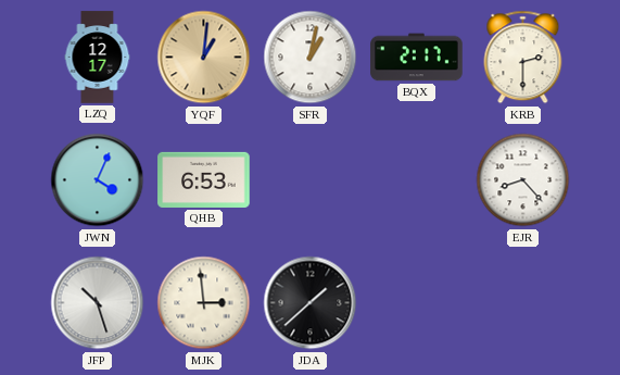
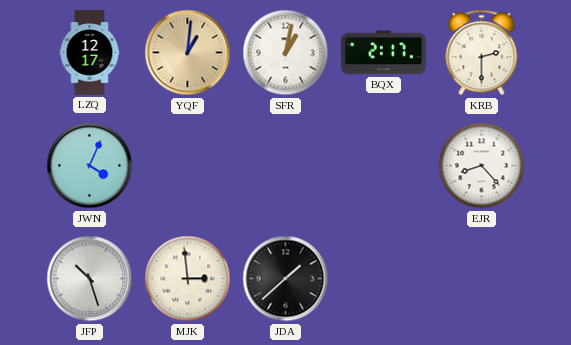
QHB: 6:53 -> none
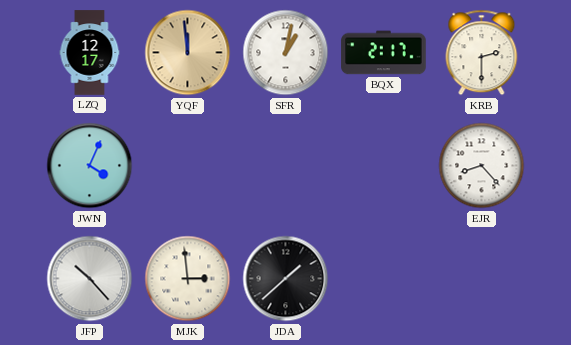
YQF: 1:01 -> 11:59
JFP: 10:27 -> 10:23
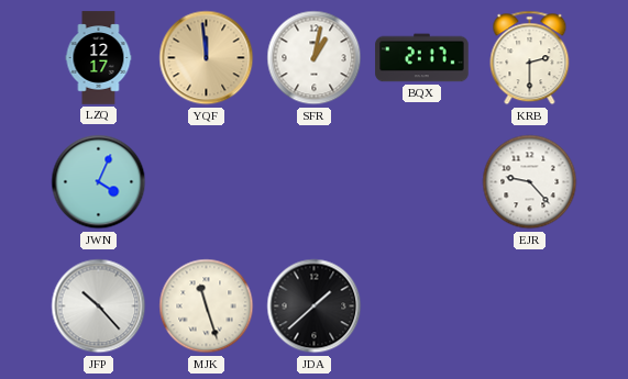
EJR: 8:23 -> 9:23
MJK: 2:59 -> 11:27
